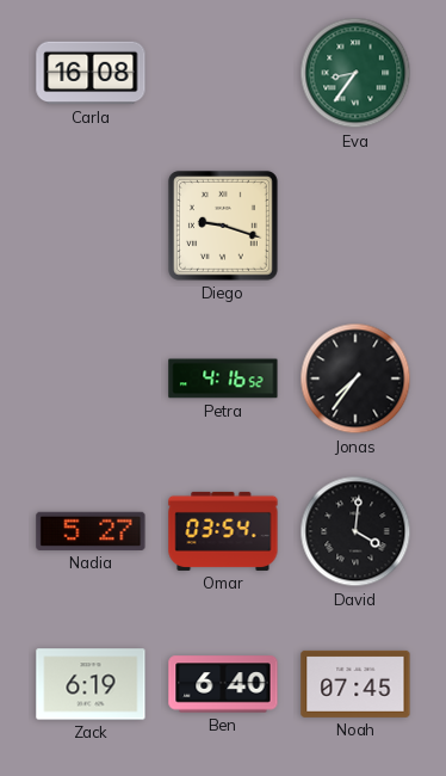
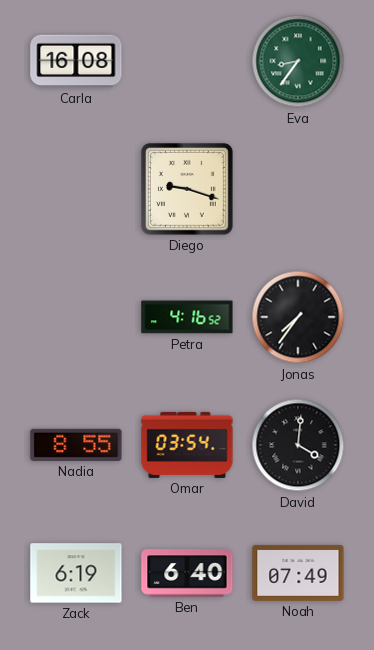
Nadia: 5:27 -> 8:55
Noah: 07:45 -> 07:49
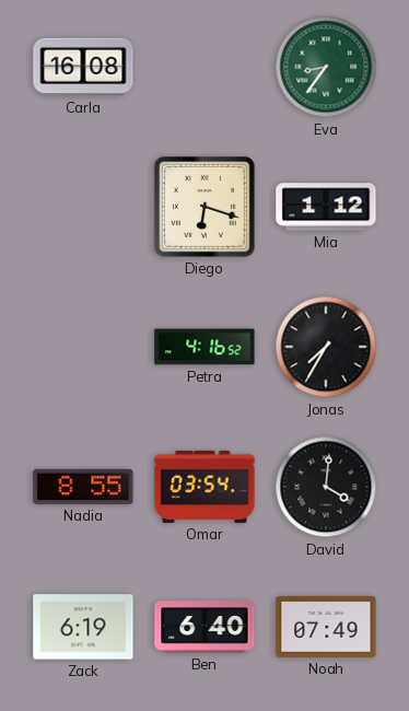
Diego: 9:18 -> 6:18
Mia: none -> 1:12
Jonas: 7:36 -> 7:35
